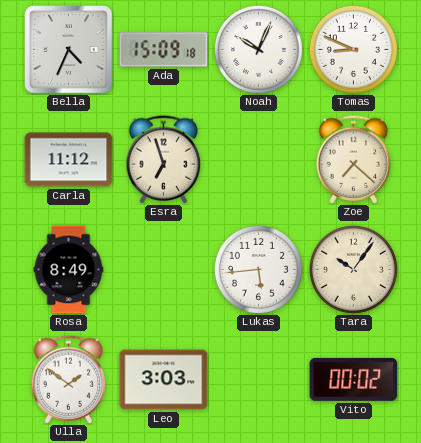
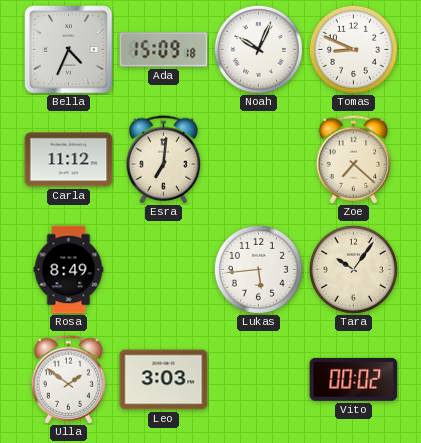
Esra: 6:57 -> 7:01
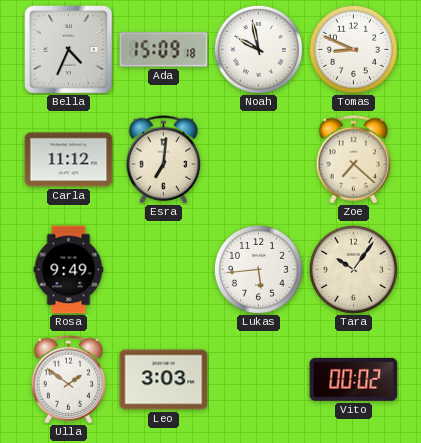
Noah: 10:04 -> 9:58
Rosa: 8:49 -> 9:49
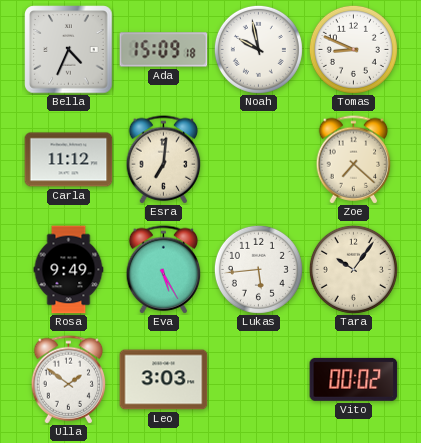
Eva: none -> 5:25
